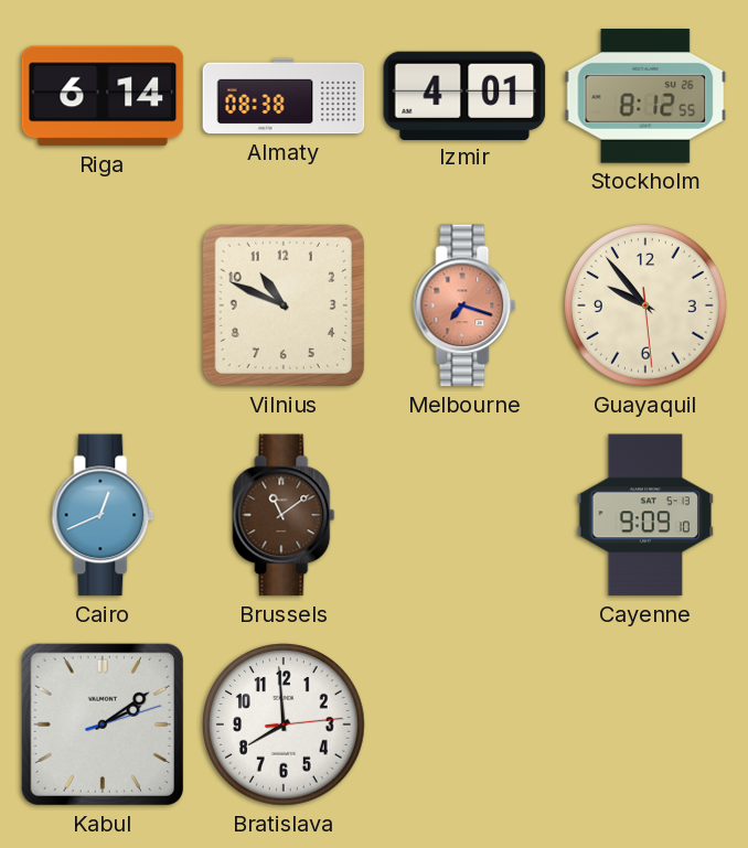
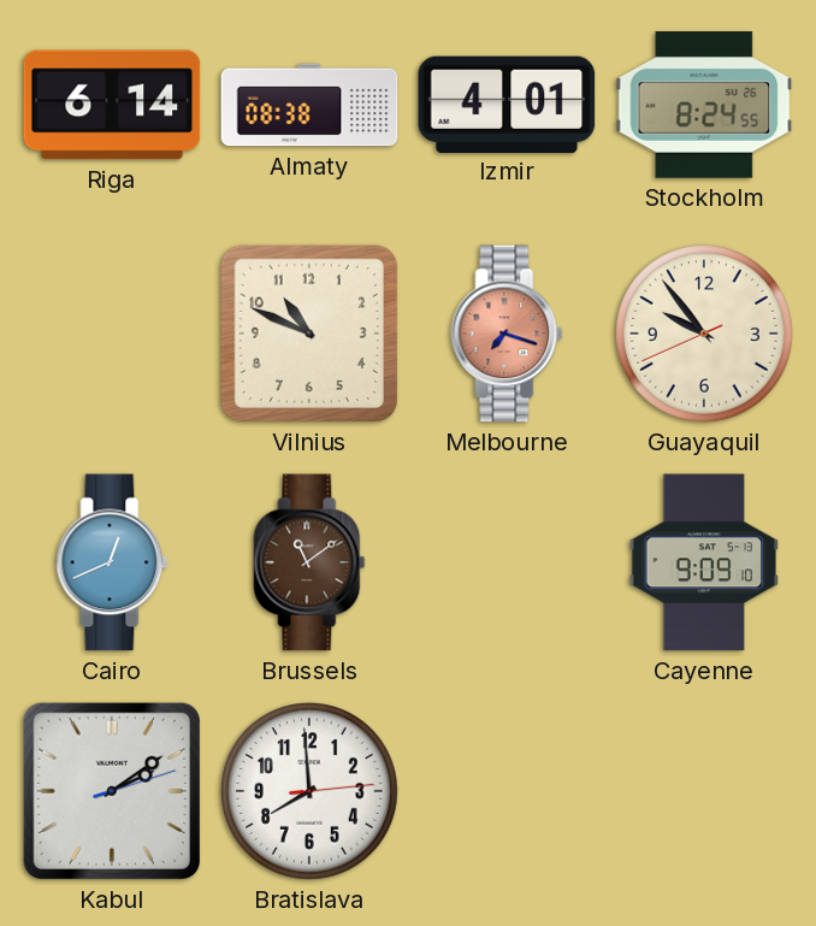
Stockholm: 8:12 -> 8:24
Guayaquil: 9:53:29 -> 9:53:41
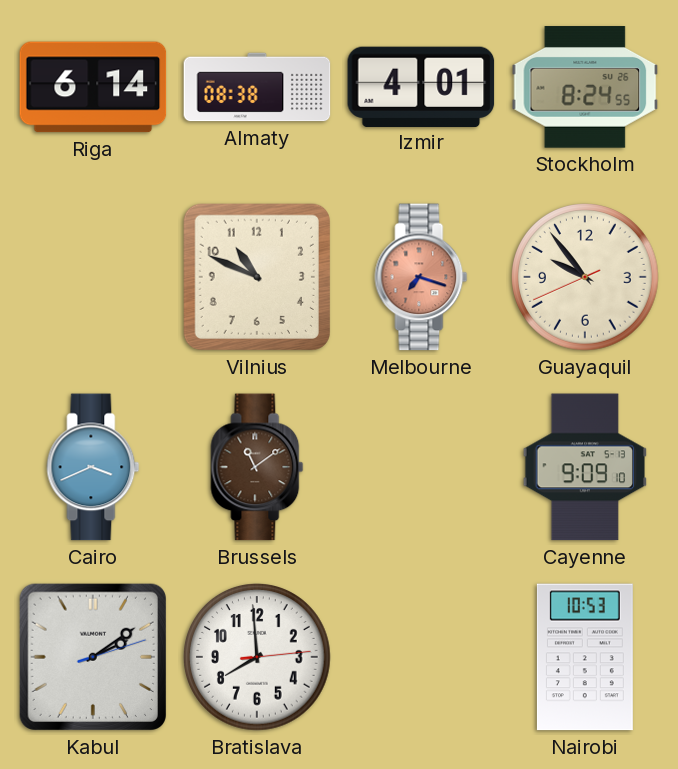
Cairo: 12:41 -> 3:41
Nairobi: none -> 10:53
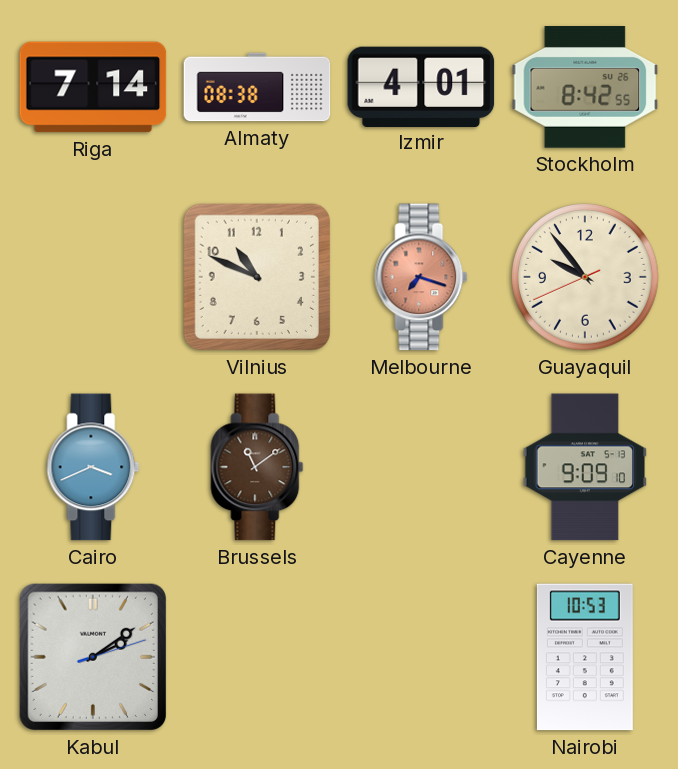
Riga: 6:14 -> 7:14
Stockholm: 8:24 -> 8:42
Bratislava: 7:59 -> none
